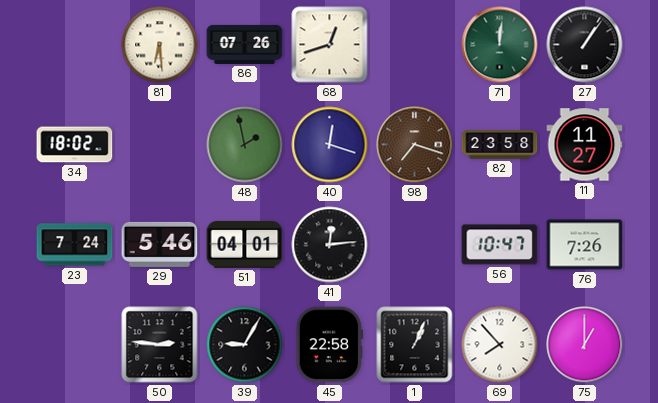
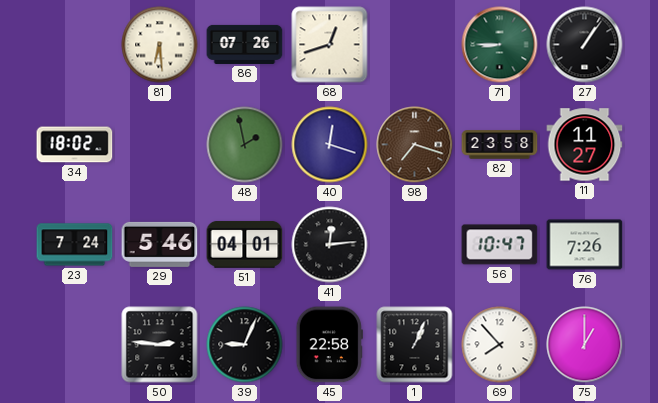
71: 12:01 -> 8:45
39: 9:05 -> 9:04
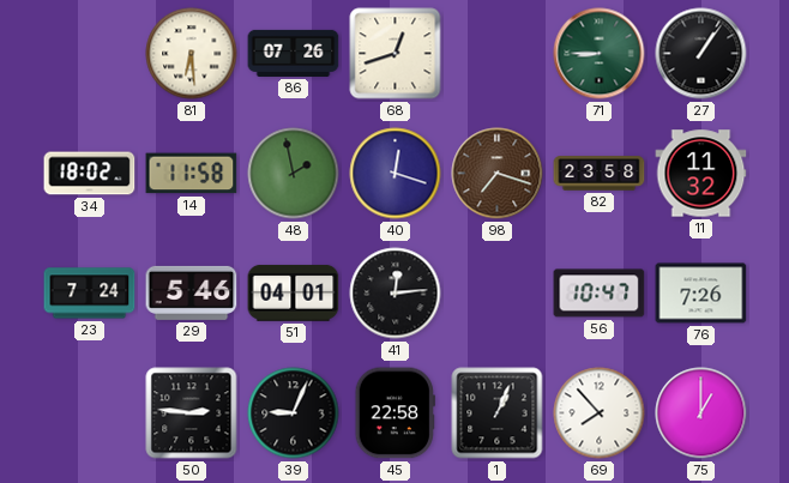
14: none -> 11:58
11: 11:27 -> 11:32
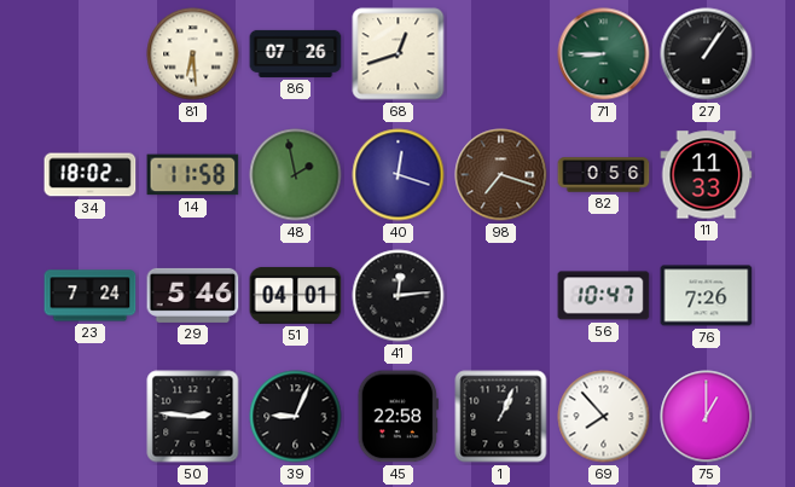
82: 23:58 -> 0:56
11: 11:32 -> 11:33
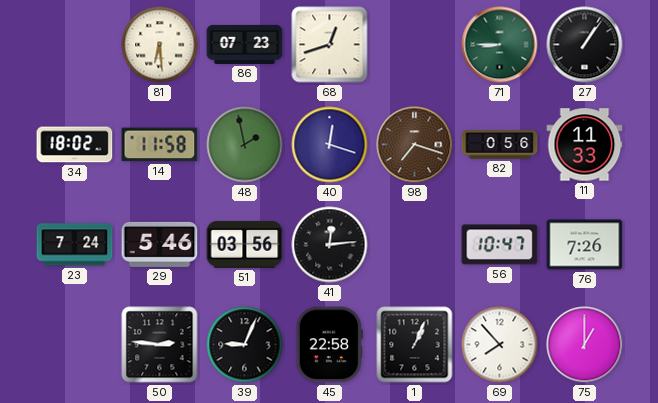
86: 07:26 -> 07:23
51: 04:01 -> 03:56
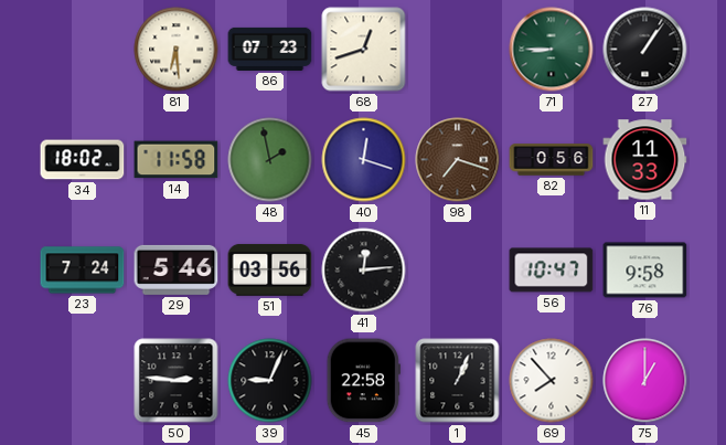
76: 7:26 -> 9:58
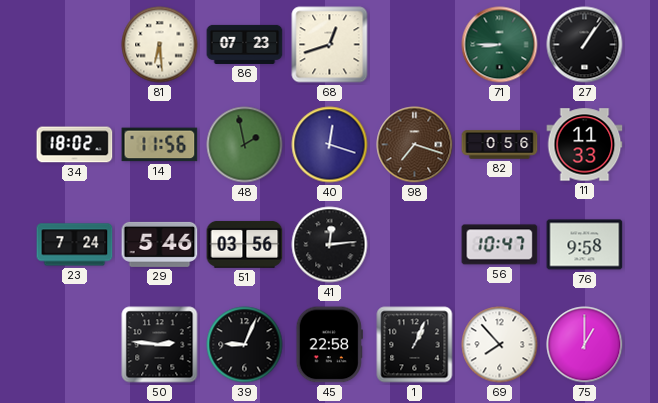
14: 11:58 -> 11:56
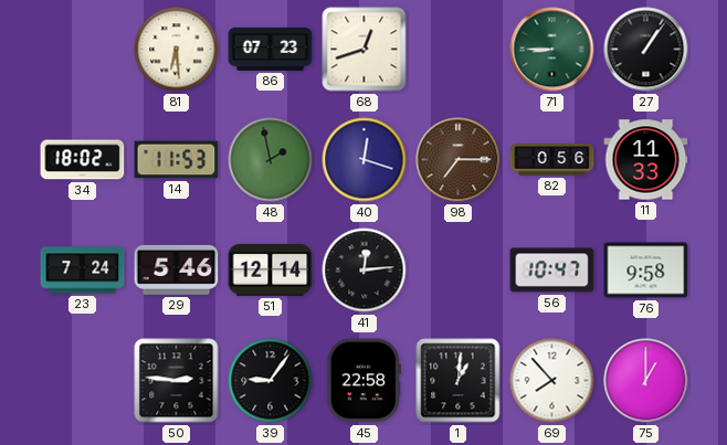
14: 11:56 -> 11:53
98: 7:18 -> 7:15
51: 03:56 -> 12:14
39: 9:04 -> 9:06
1: 1:04 -> 1:01
